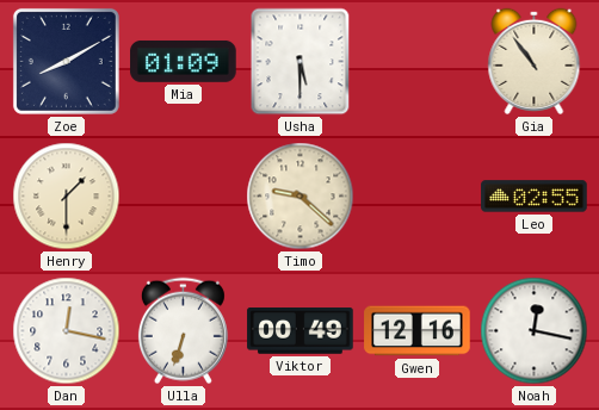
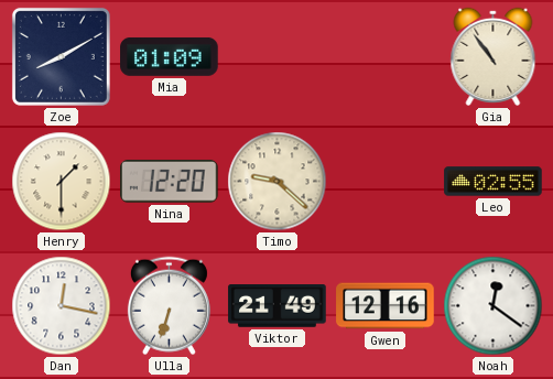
Usha: 5:30 -> none
Nina: none -> 12:20
Viktor: 00:49 -> 21:49
Noah: 12:17 -> 12:21
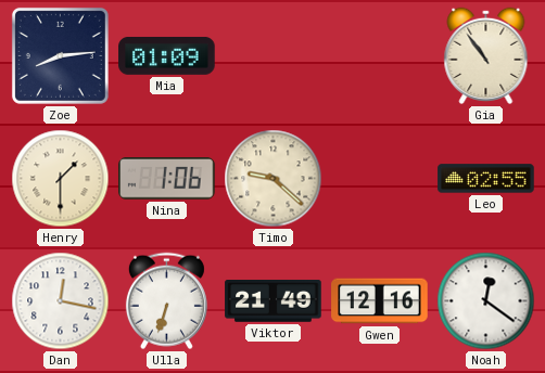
Zoe: 8:10 -> 8:14
Nina: 12:20 -> 1:06
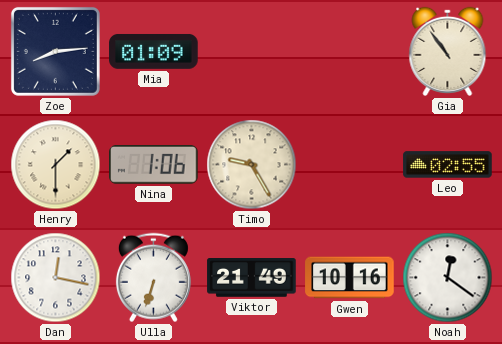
Timo: 9:22 -> 9:25
Gwen: 12:16 -> 10:16
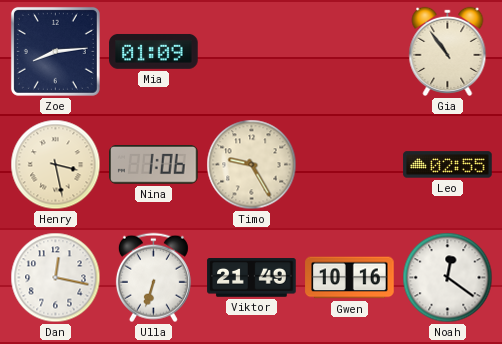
Henry: 1:30 -> 3:28
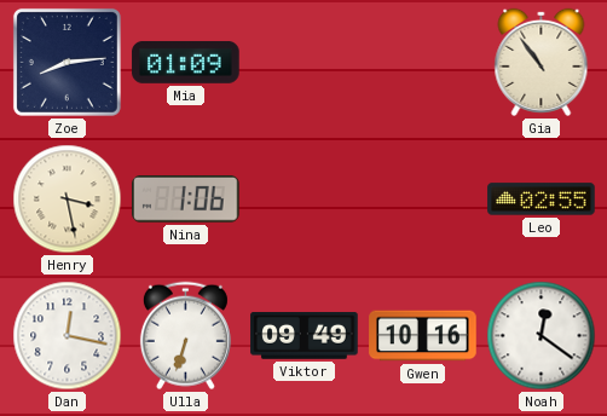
Timo: 9:25 -> none
Viktor: 21:49 -> 09:49
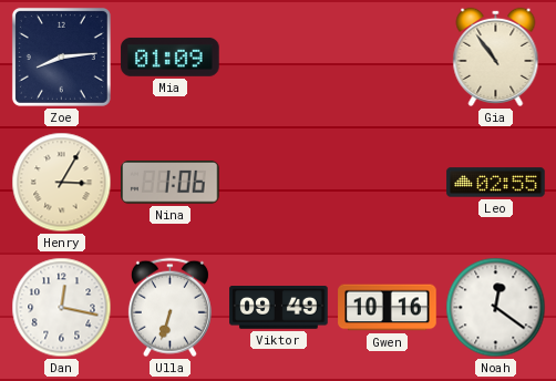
Henry: 3:28 -> 3:05
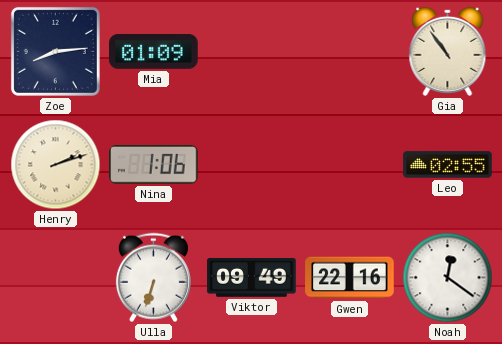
Henry: 3:05 -> 2:12
Dan: 12:17 -> none
Gwen: 10:16 -> 22:16
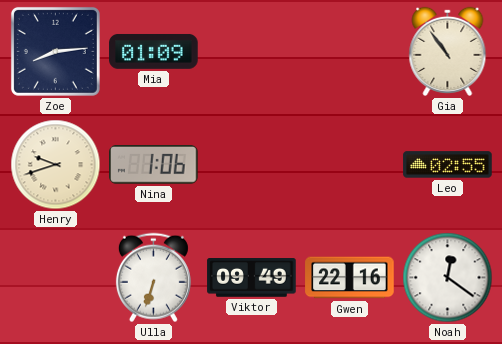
Henry: 2:12 -> 9:42
